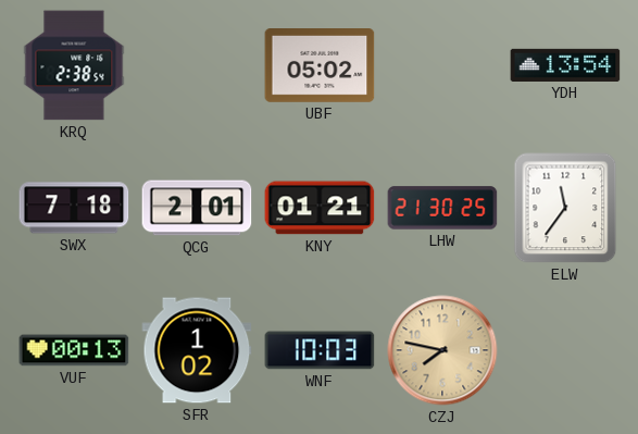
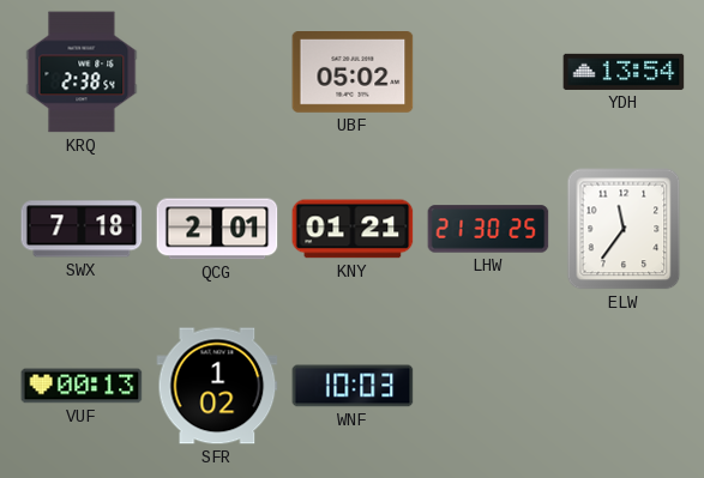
CZJ: 7:47 -> none
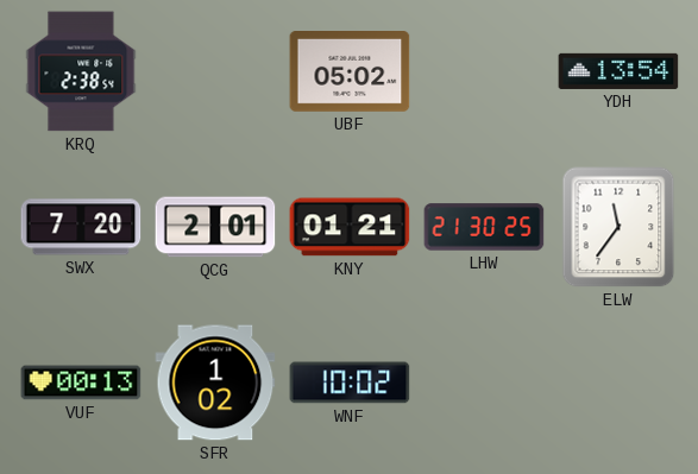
SWX: 7:18 -> 7:20
WNF: 10:03 -> 10:02
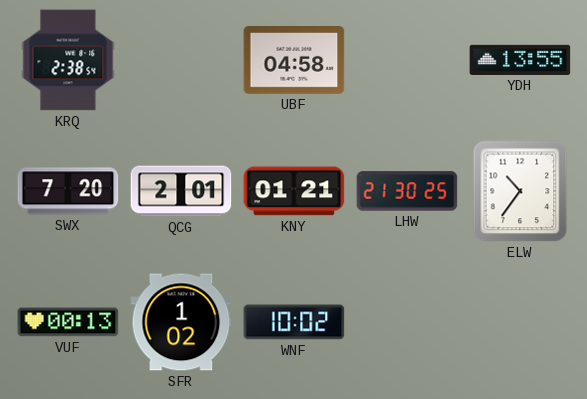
UBF: 05:02 -> 04:58
YDH: 13:54 -> 13:55
ELW: 11:36 -> 10:36
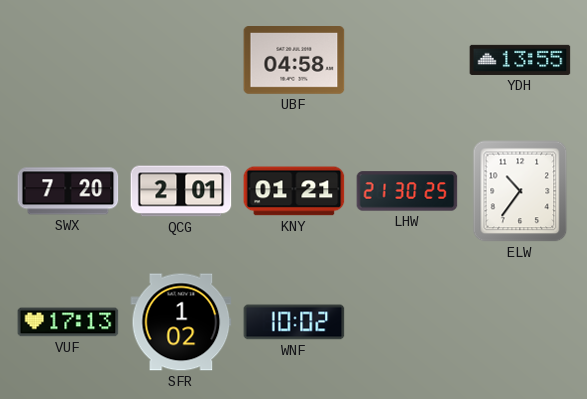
KRQ: 2:38 -> none
VUF: 00:13 -> 17:13
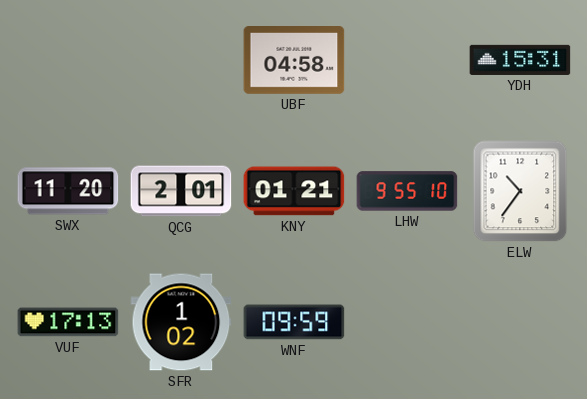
YDH: 13:55 -> 15:31
SWX: 7:20 -> 11:20
LHW: 21:30 -> 9:55
WNF: 10:02 -> 09:59
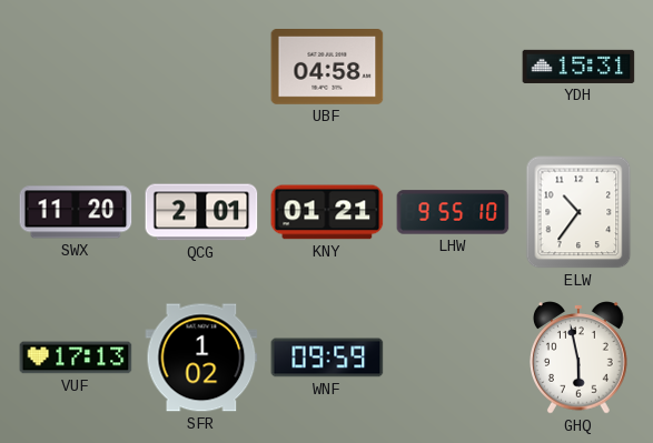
GHQ: none -> 5:58
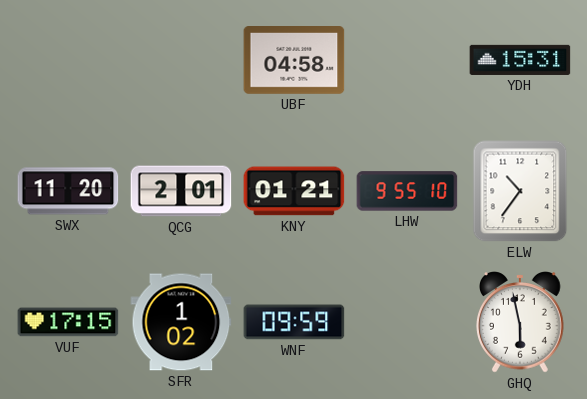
VUF: 17:13 -> 17:15
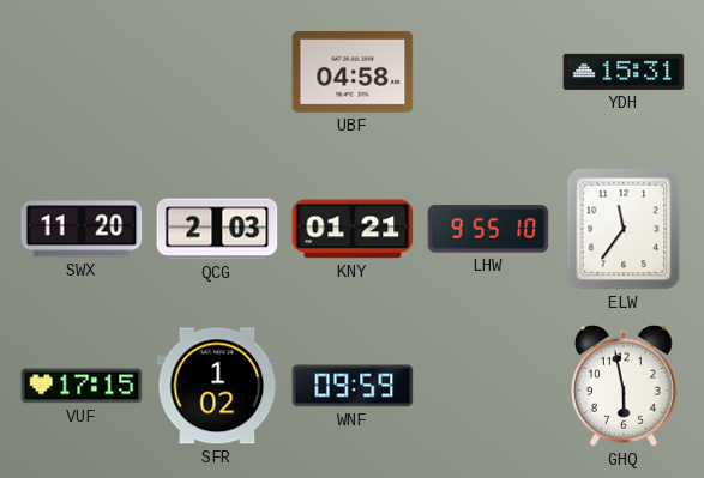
QCG: 2:01 -> 2:03
ELW: 10:36 -> 11:36
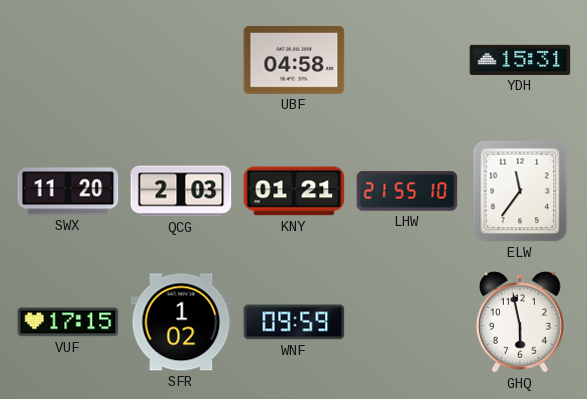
LHW: 9:55 -> 21:55
